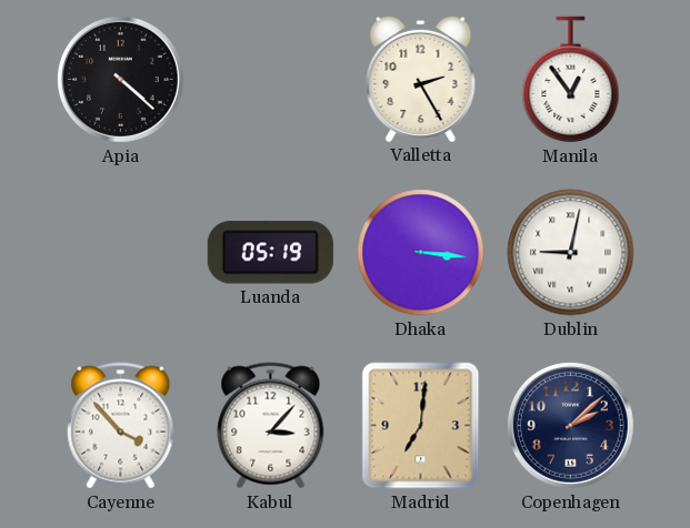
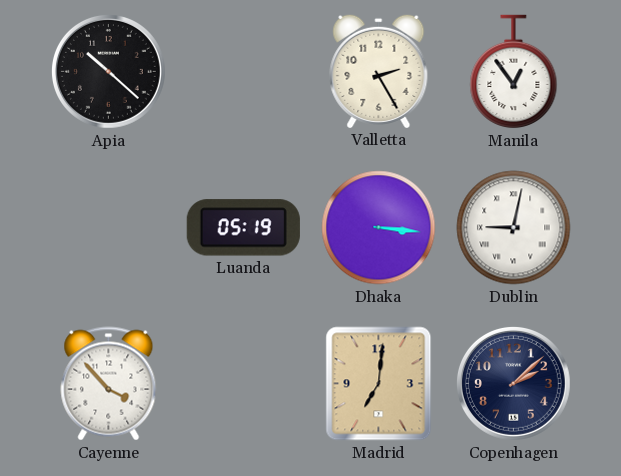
Apia: 4:22 -> 10:22
Kabul: 3:07 -> none
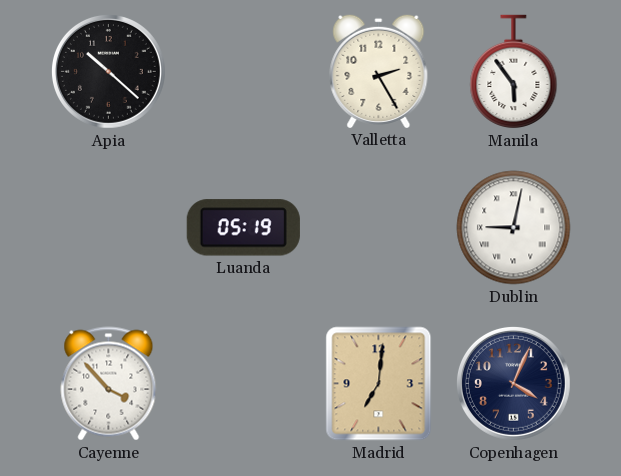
Manila: 12:54 -> 5:54
Dhaka: 3:16 -> none
Copenhagen: 2:08 -> 4:04
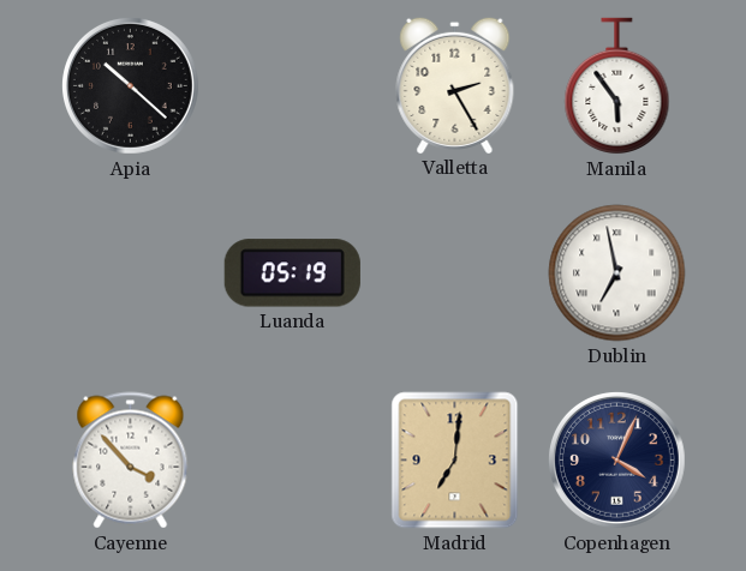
Dublin: 9:02 -> 6:58
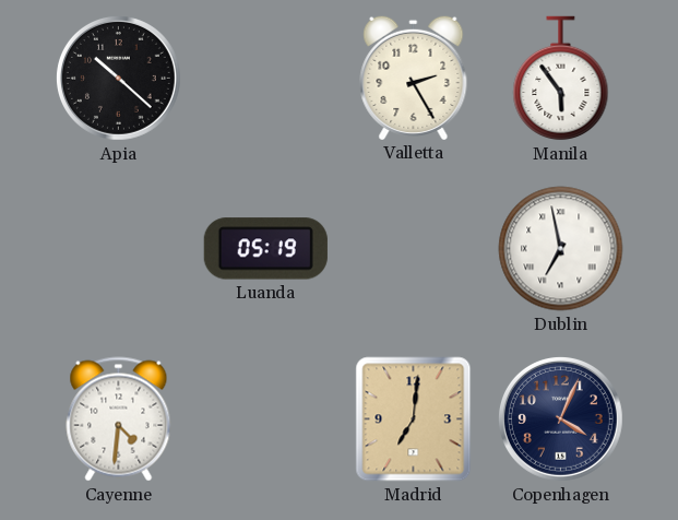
Cayenne: 3:53 -> 4:31
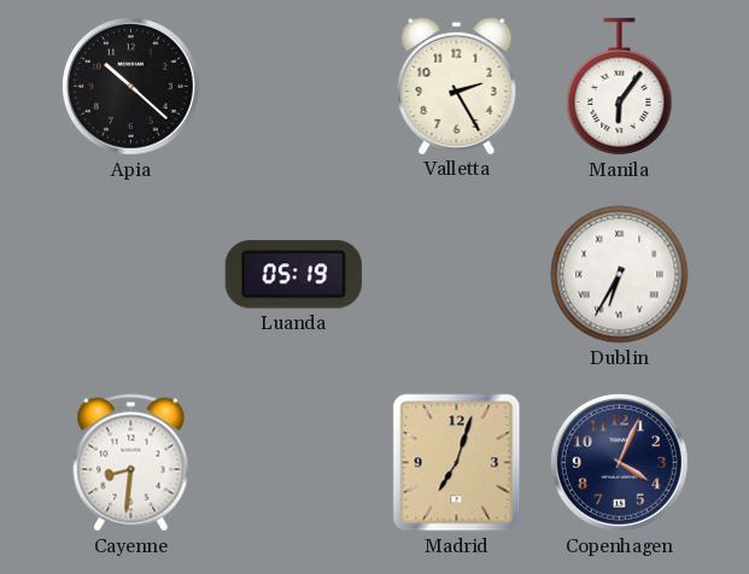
Manila: 5:54 -> 6:06
Dublin: 6:58 -> 6:35
Cayenne: 4:31 -> 8:31
Madrid: 7:01 -> 7:03
